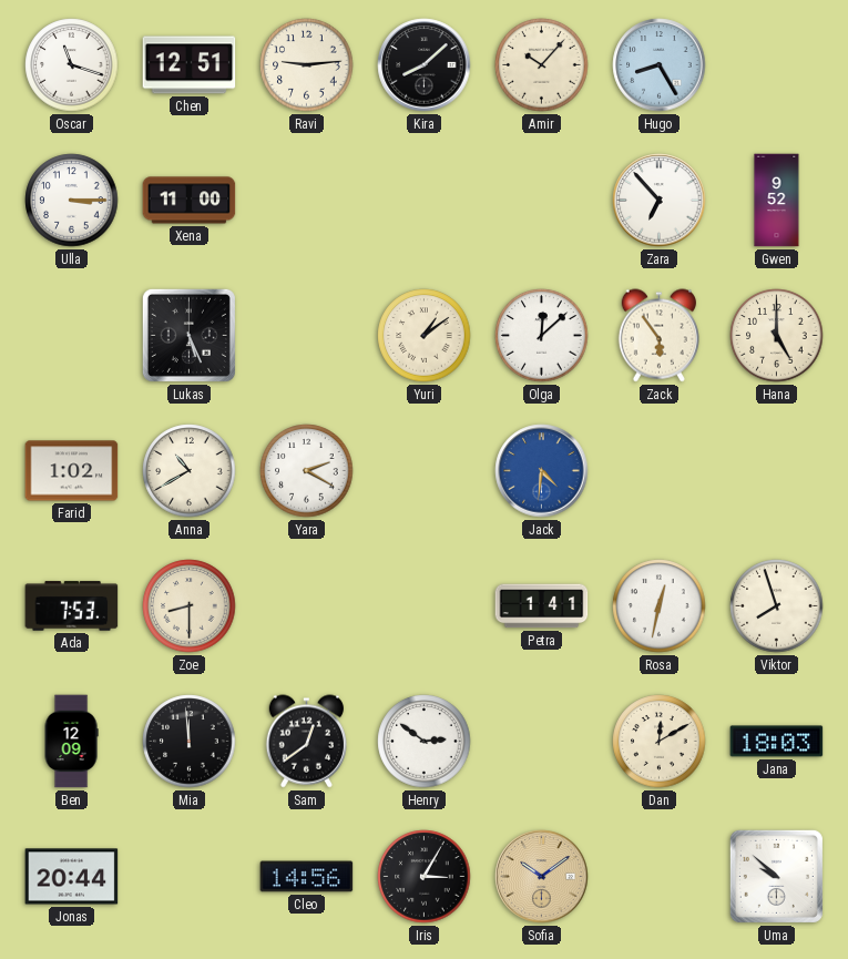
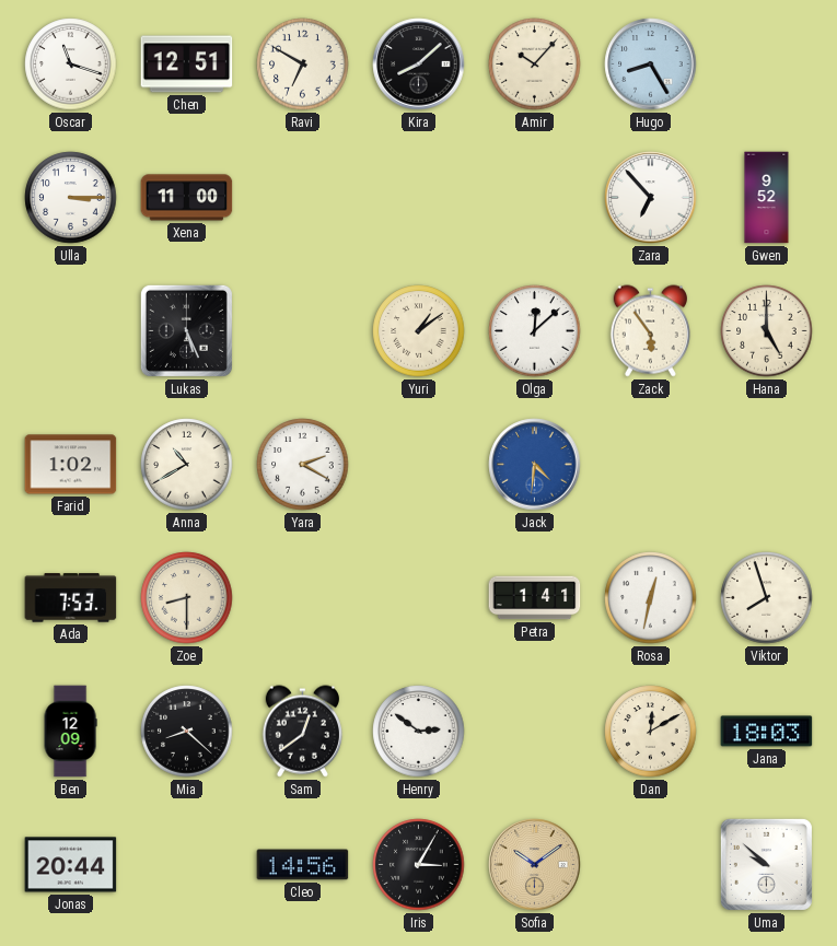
Ravi: 9:14 -> 6:50
Mia: 11:59 -> 8:22
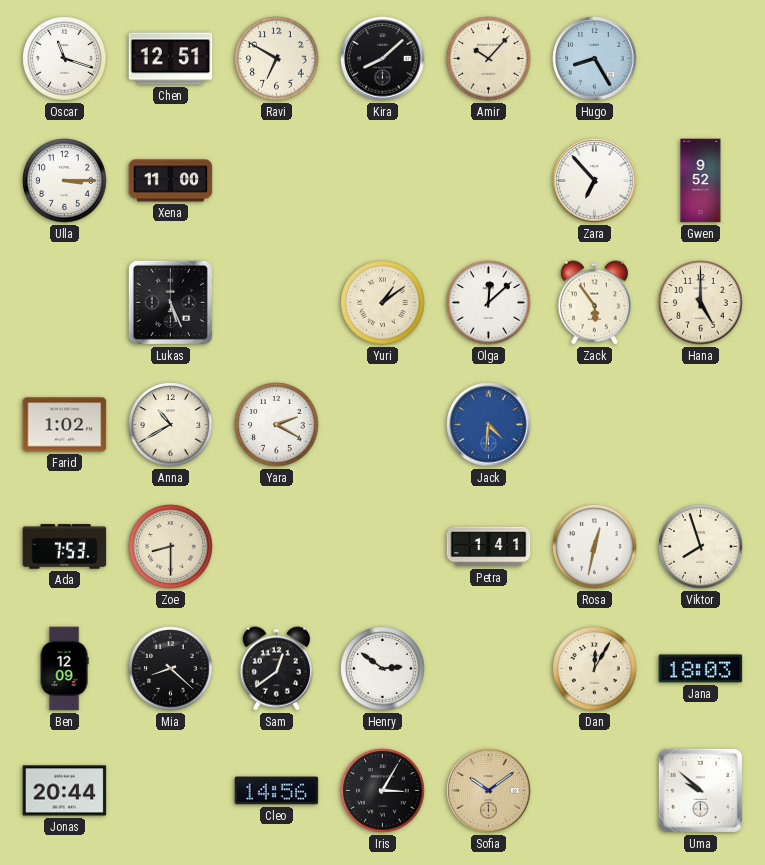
Dan: 12:10 -> 12:05
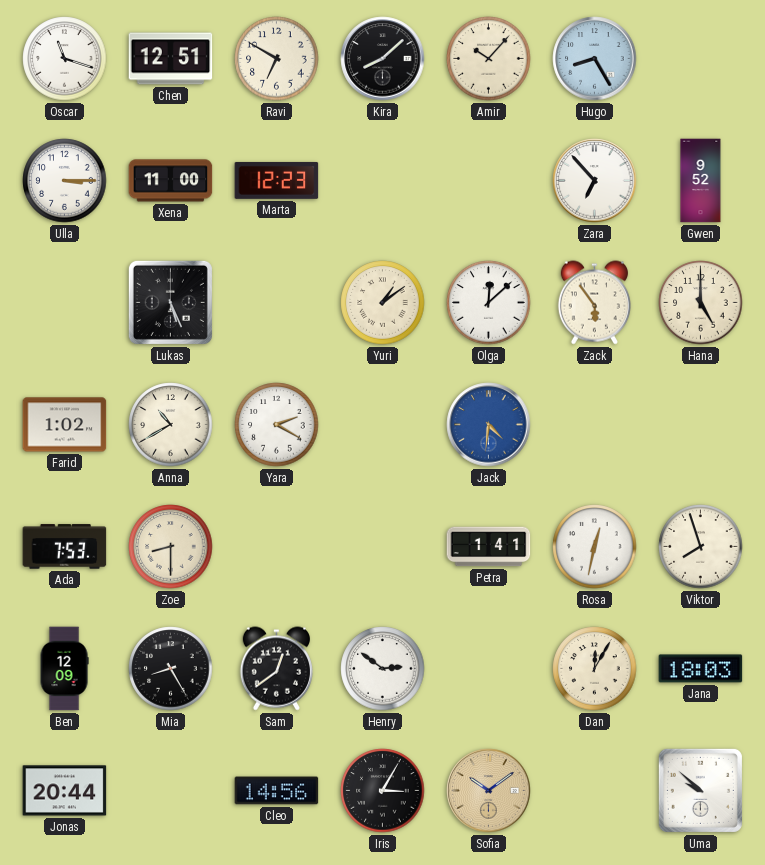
Marta: none -> 12:23
Mia: 8:22 -> 8:25
